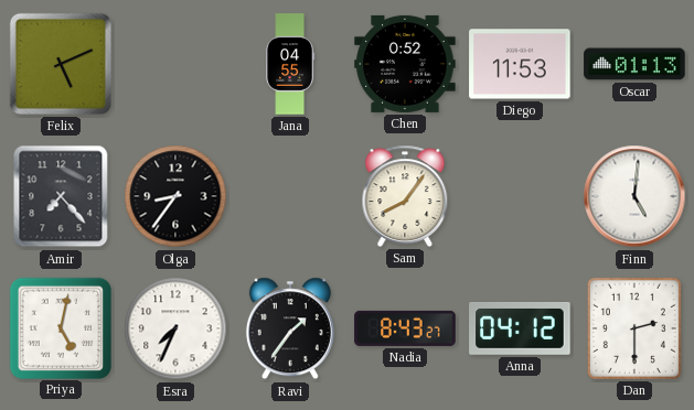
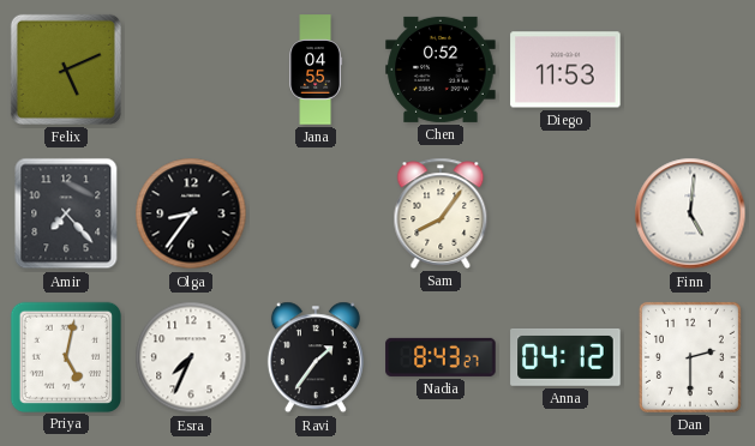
Oscar: 01:13 -> none
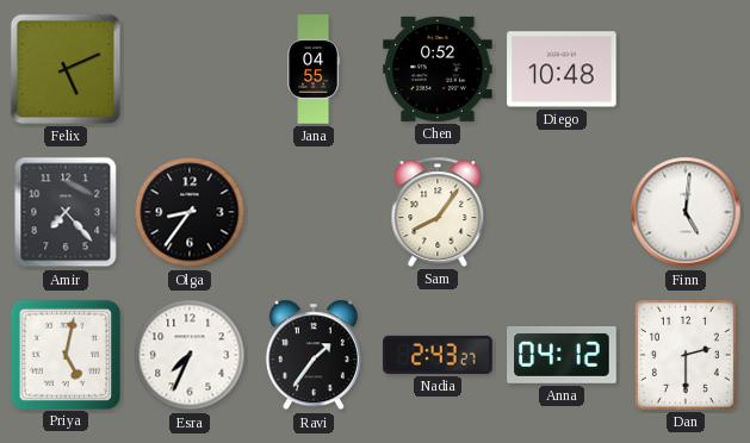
Diego: 11:53 -> 10:48
Nadia: 8:43 -> 2:43
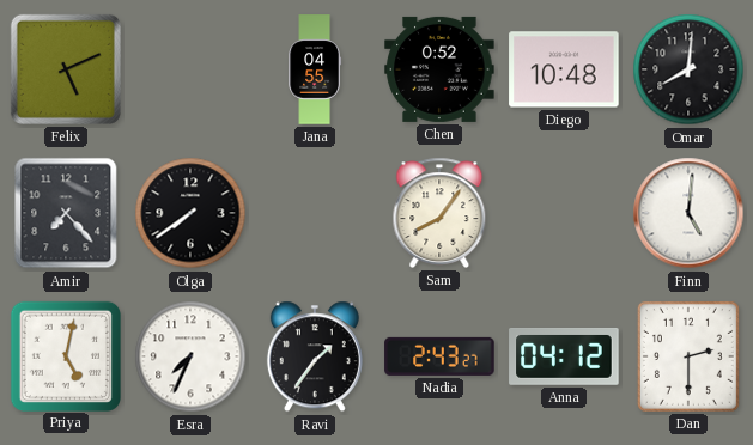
Omar: none -> 8:01
Olga: 8:36 -> 7:39
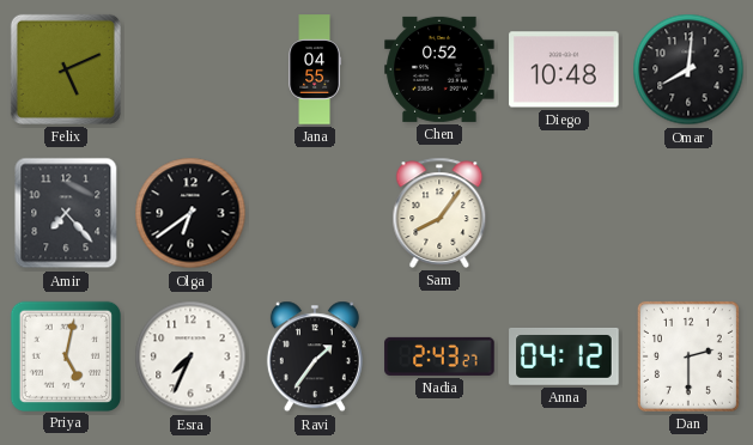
Olga: 7:39 -> 6:39
Finn: 5:01 -> none
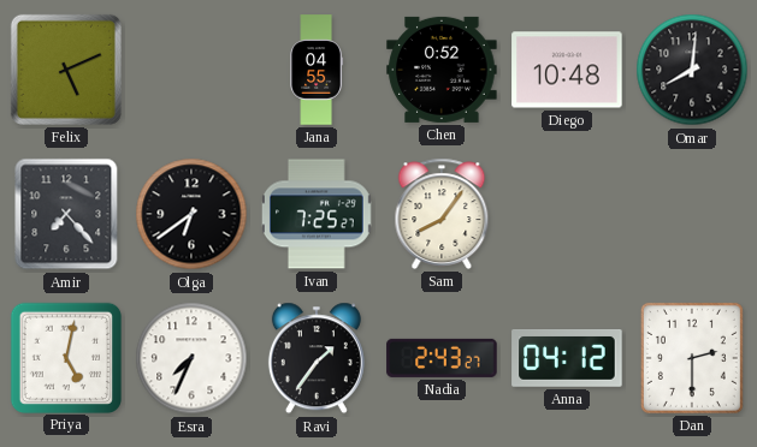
Ivan: none -> 7:25
